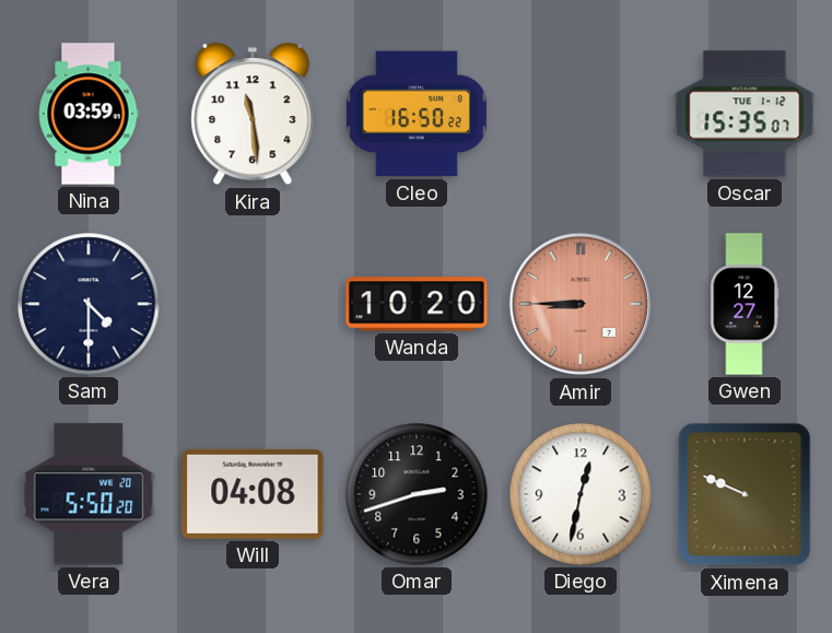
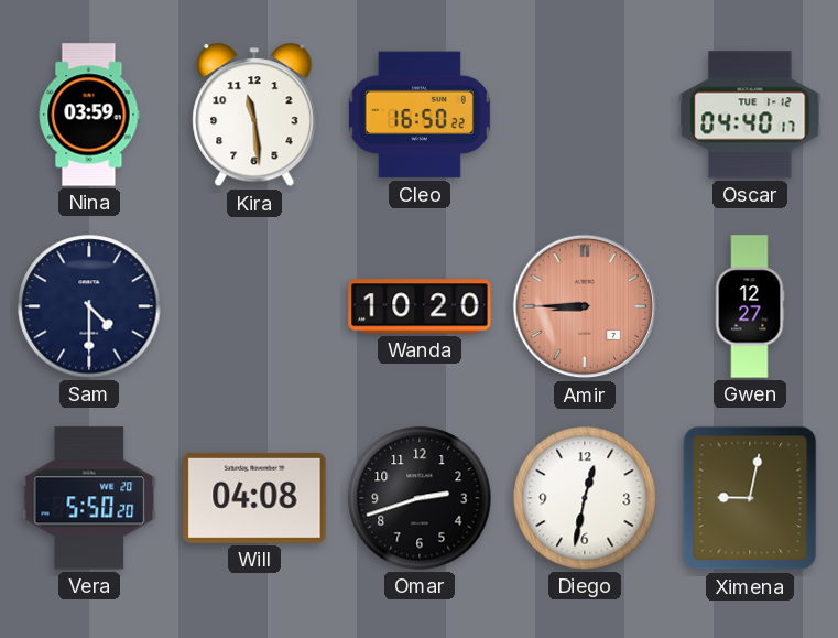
Oscar: 15:35 -> 04:40
Ximena: 9:49 -> 9:02
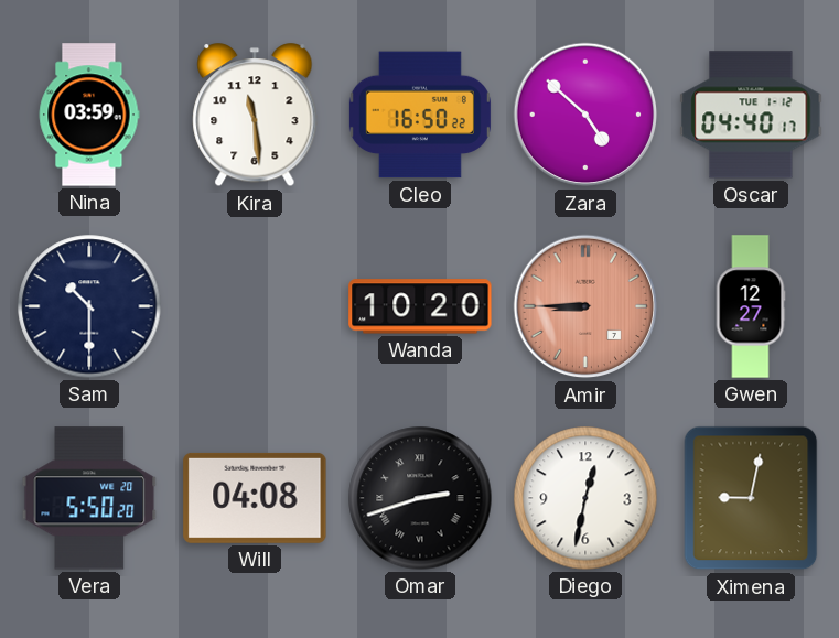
Zara: none -> 4:52
Sam: 4:30 -> 10:30
Omar numerals: Arabic -> Roman
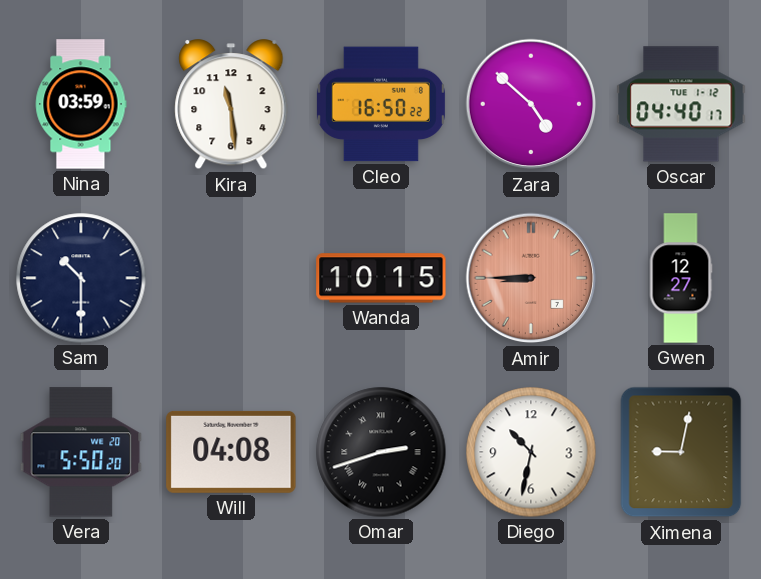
Wanda: 10:20 -> 10:15
Diego: 12:32 -> 10:32
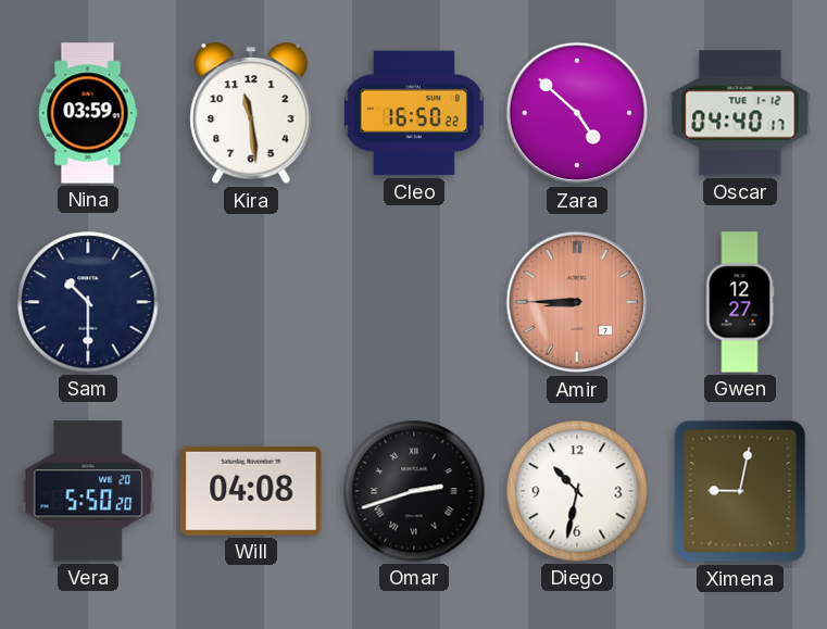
Wanda: 10:15 -> none
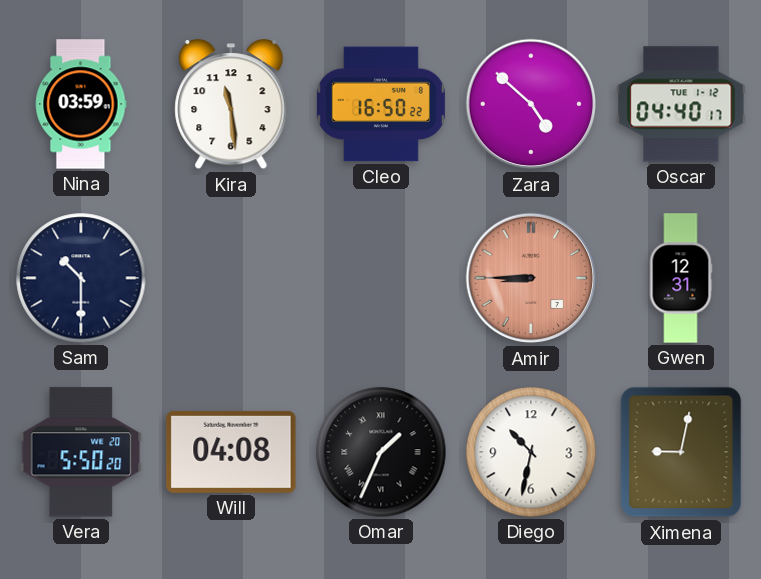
Gwen: 12:27 -> 12:31
Omar: 2:42 -> 1:34
